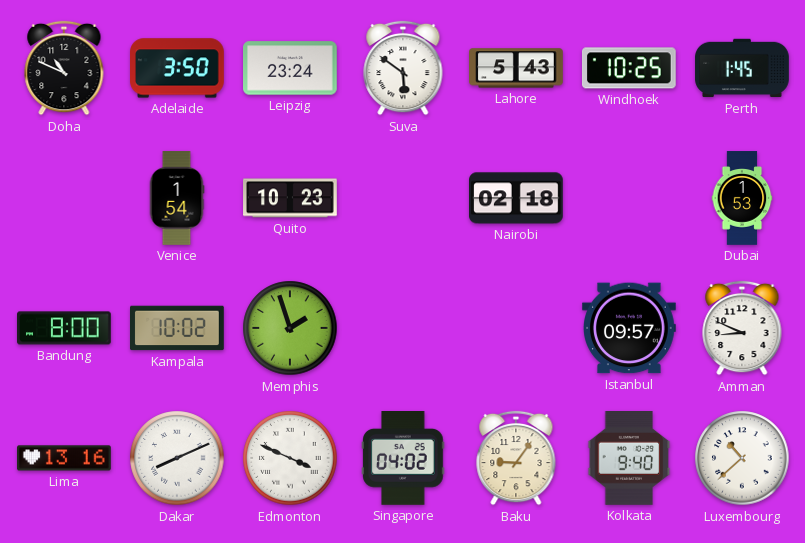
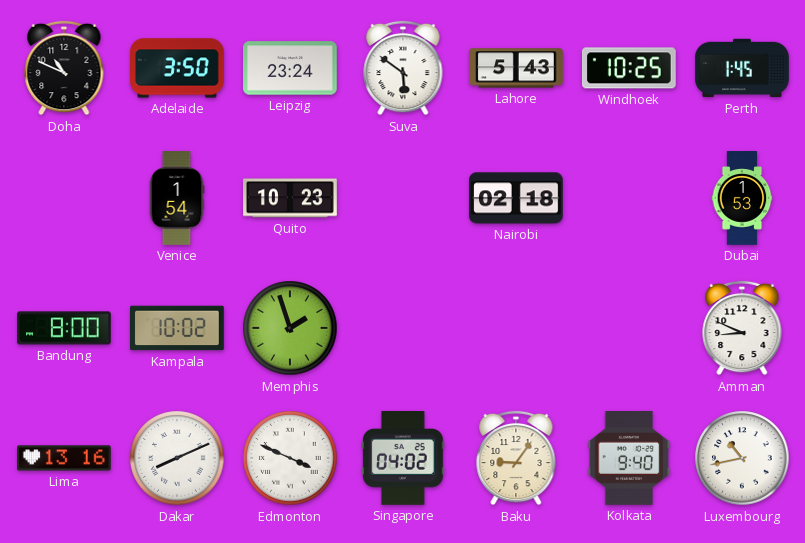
Istanbul: 09:57 -> none
Luxembourg: 10:38 -> 10:43
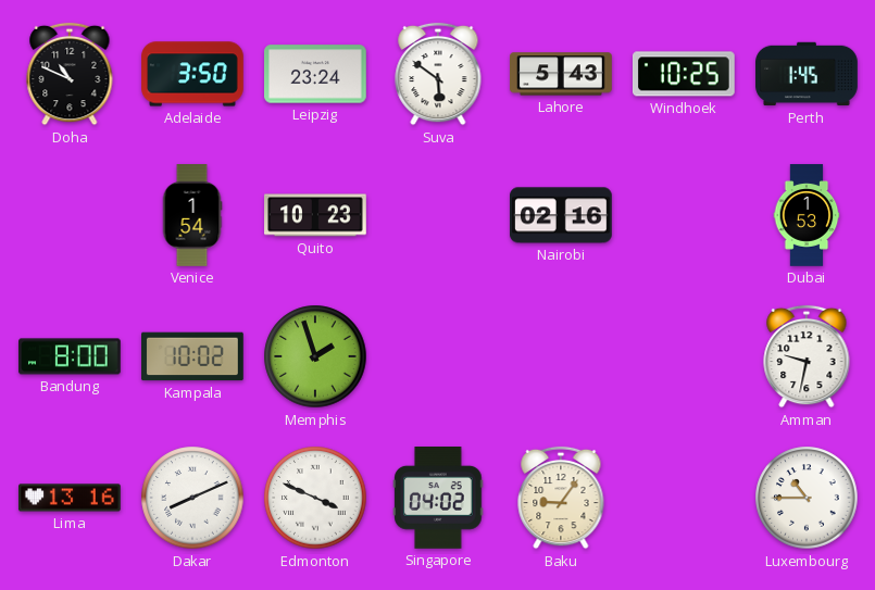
Nairobi: 02:18 -> 02:16
Amman: 8:49 -> 9:32
Kolkata: 9:40 -> none
Luxembourg: 10:43 -> 10:45
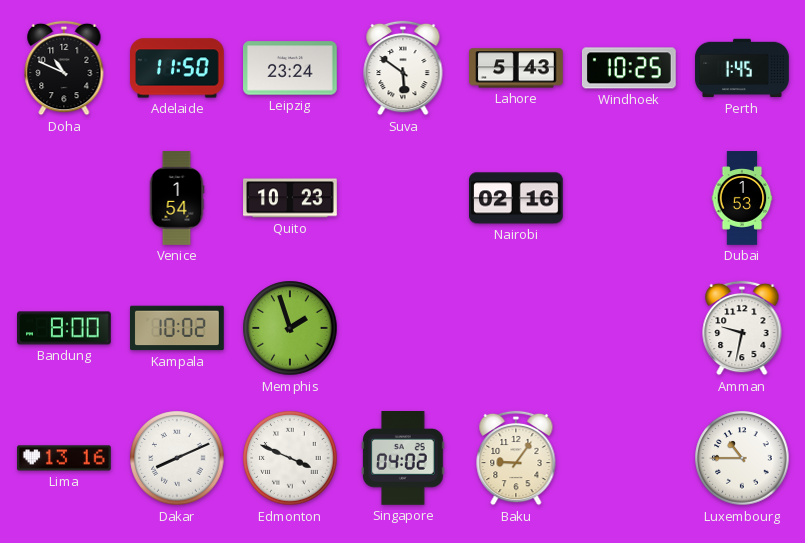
Adelaide: 3:50 -> 11:50
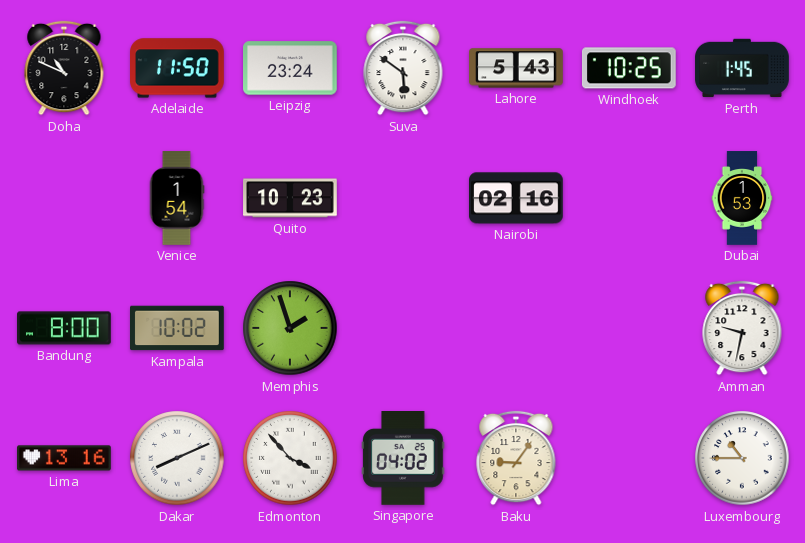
Edmonton: 3:49 -> 3:53
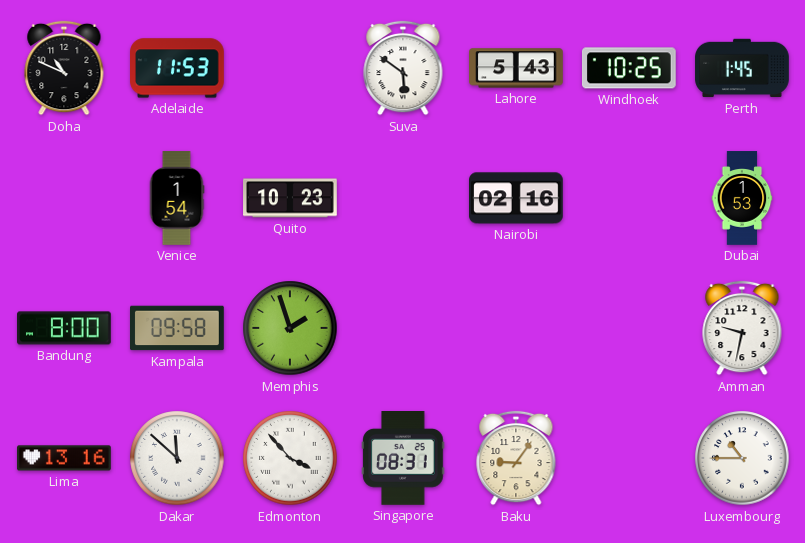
Adelaide: 11:50 -> 11:53
Leipzig: 23:24 -> none
Kampala: 10:02 -> 09:58
Dakar: 8:11 -> 11:52
Singapore: 04:02 -> 08:31
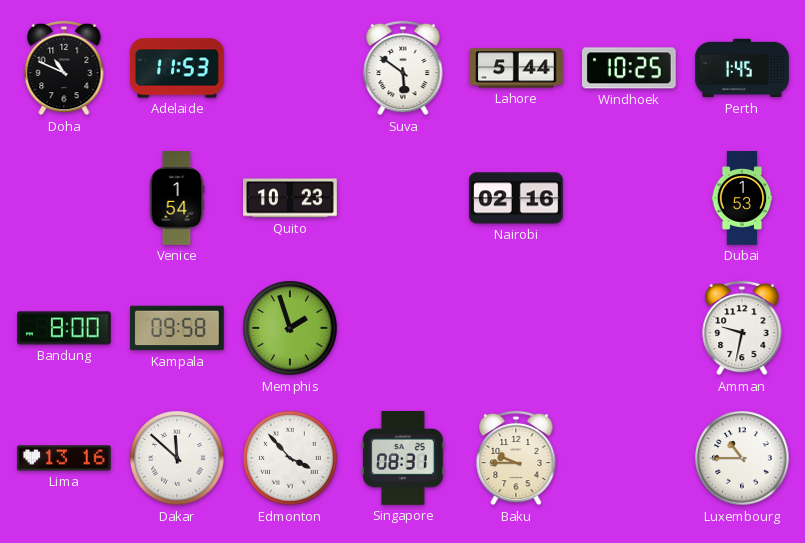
Lahore: 5:43 -> 5:44
Baku: 9:06 -> 9:45
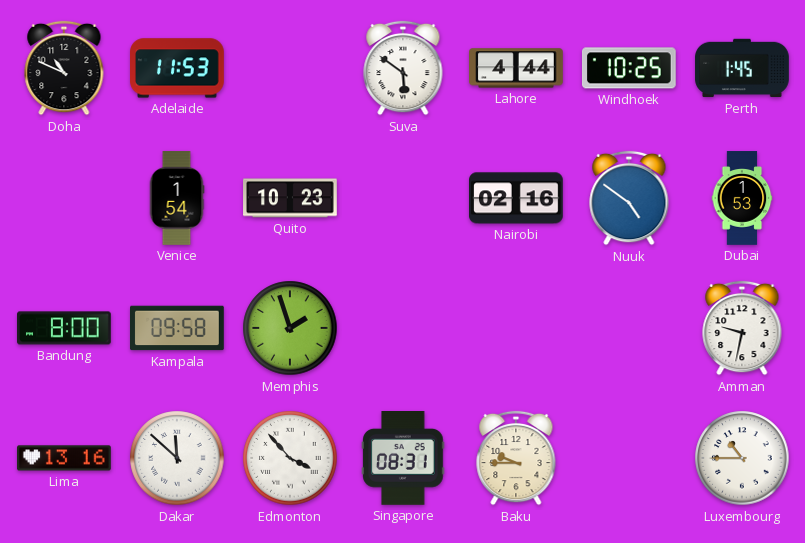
Lahore: 5:44 -> 4:44
Nuuk: none -> 4:51
